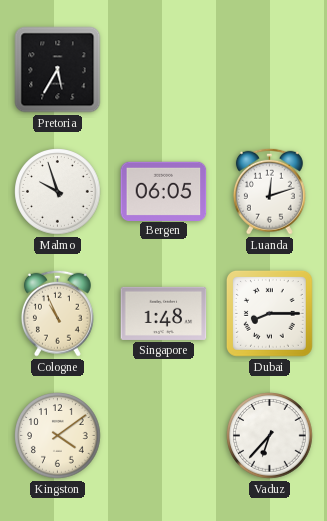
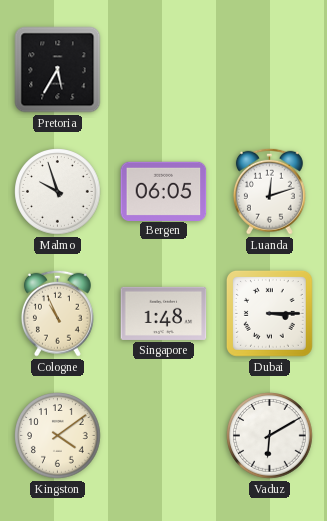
Dubai: 8:15 -> 3:15
Vaduz: 6:37 -> 6:10
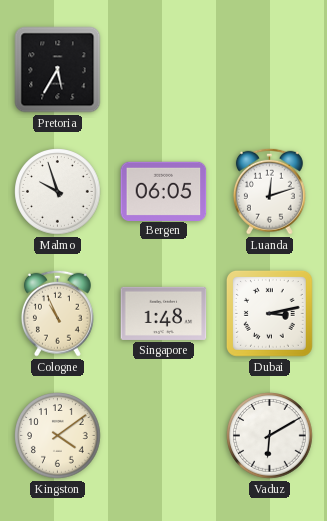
Dubai: 3:15 -> 3:13
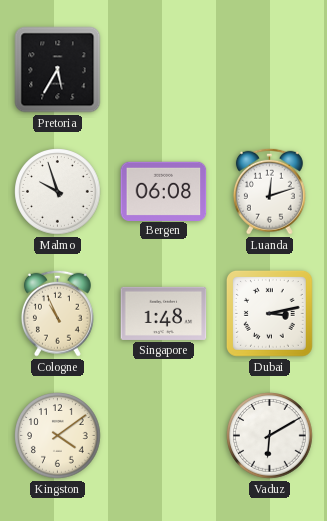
Bergen: 06:05 -> 06:08
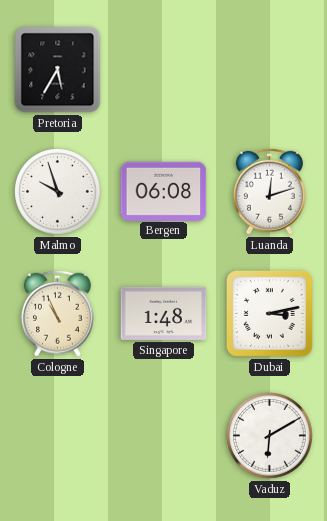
Kingston: 4:09 -> none
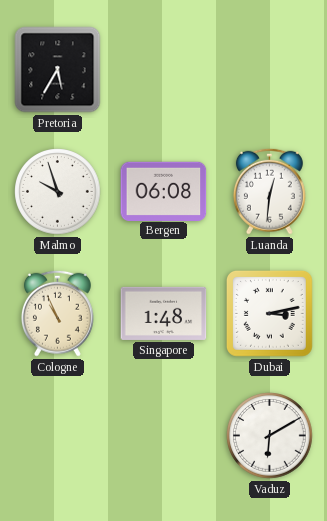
Luanda: 12:12 -> 12:31
